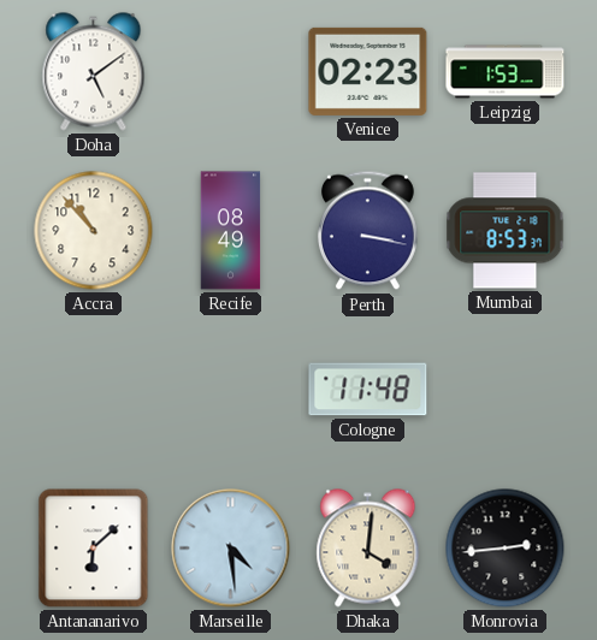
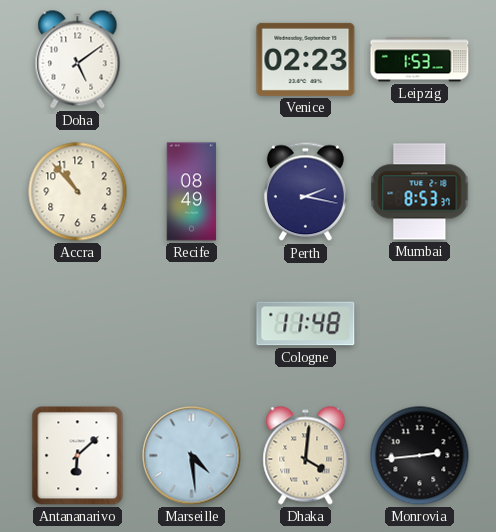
Perth: 3:17 -> 2:17
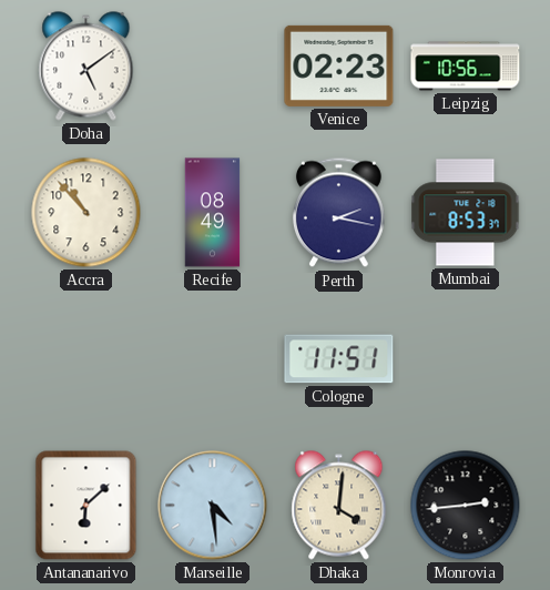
Leipzig: 1:53 -> 10:56
Cologne: 11:48 -> 11:51
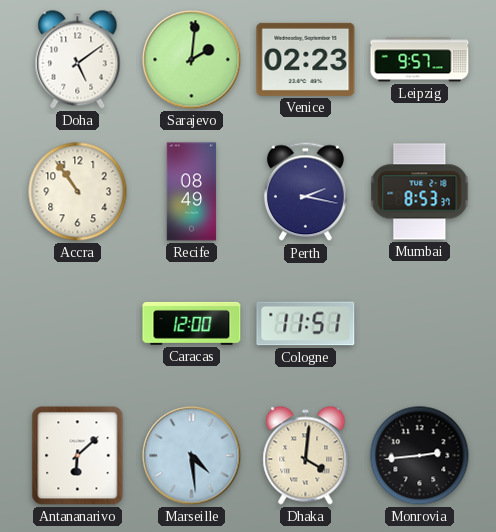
Sarajevo: none -> 2:01
Leipzig: 10:56 -> 9:57
Accra: 10:53 -> 10:54
Caracas: none -> 12:00
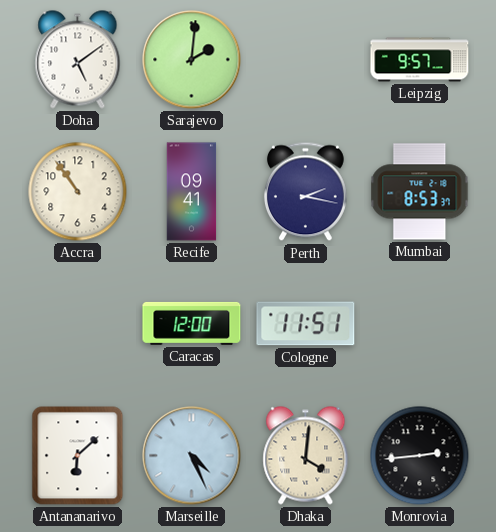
Venice: 02:23 -> none
Recife: 08:49 -> 09:41
Marseille: 4:29 -> 4:26
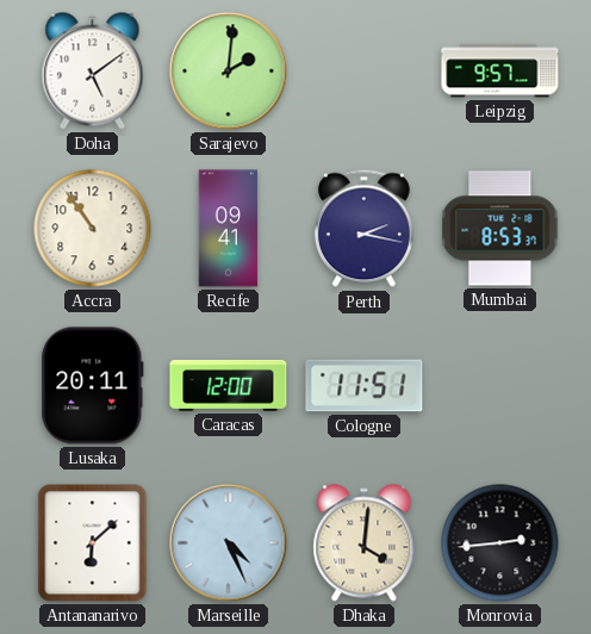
Lusaka: none -> 20:11
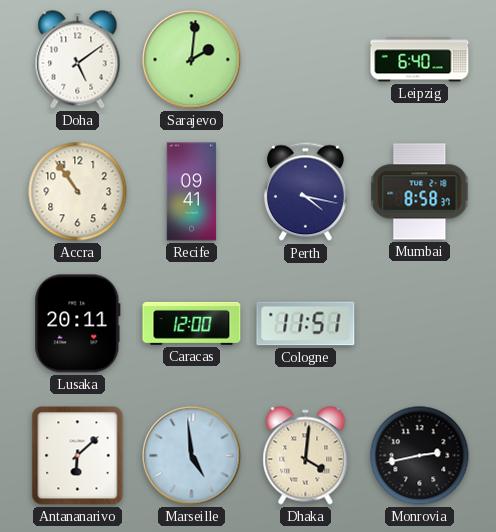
Leipzig: 9:57 -> 6:40
Perth: 2:17 -> 4:17
Mumbai: 8:53 -> 8:58
Marseille: 4:26 -> 4:59
Monrovia: 2:44 -> 2:43
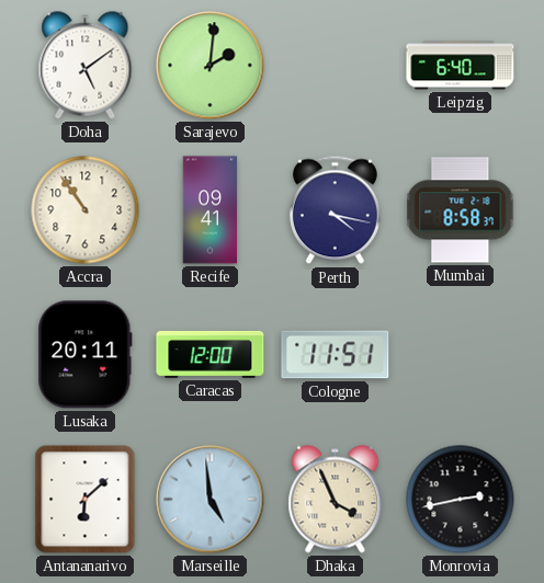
Dhaka: 4:01 -> 3:56
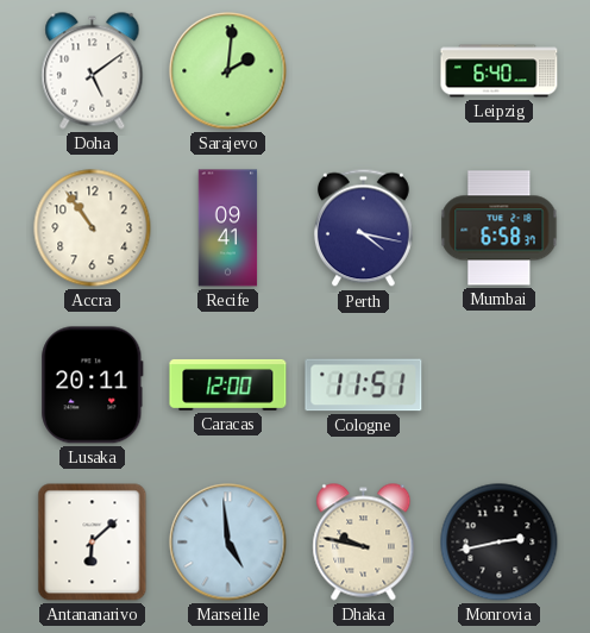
Mumbai: 8:58 -> 6:58
Dhaka: 3:56 -> 9:47
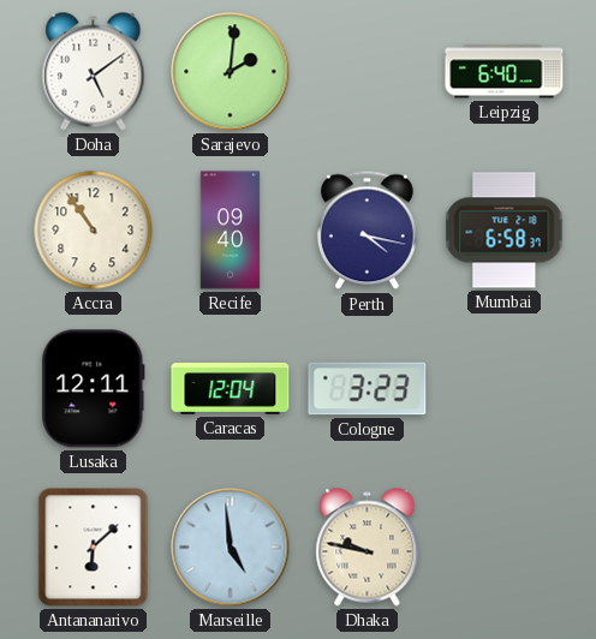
Recife: 09:41 -> 09:40
Lusaka: 20:11 -> 12:11
Caracas: 12:00 -> 12:04
Cologne: 11:51 -> 3:23
Monrovia: 2:43 -> none
